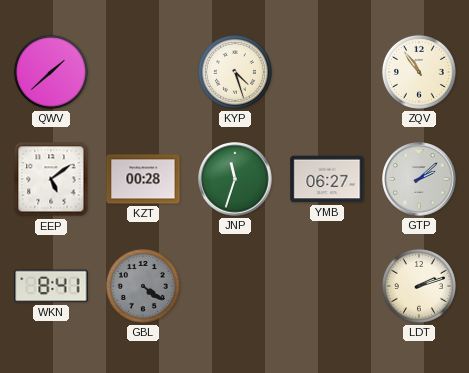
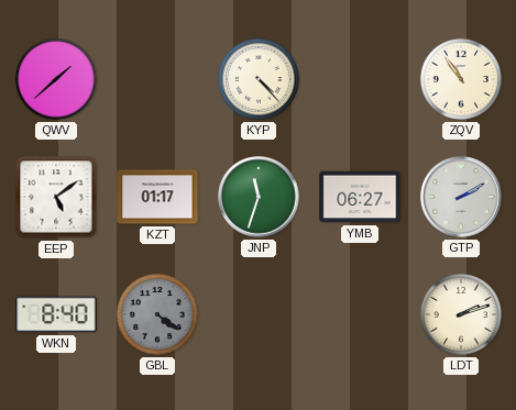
KYP: 4:27 -> 4:23
KZT: 00:28 -> 01:17
GTP: 2:08 -> 2:10
WKN: 8:41 -> 8:40
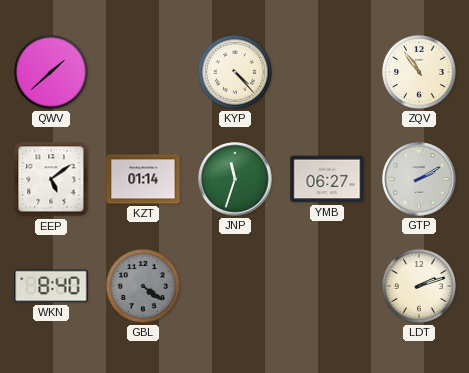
KZT: 01:17 -> 01:14
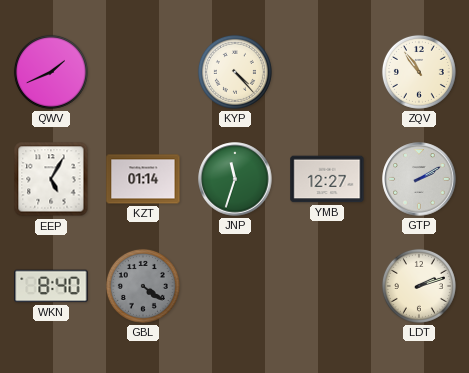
QWV: 1:38 -> 1:41
EEP: 5:09 -> 5:05
YMB: 06:27 -> 12:27
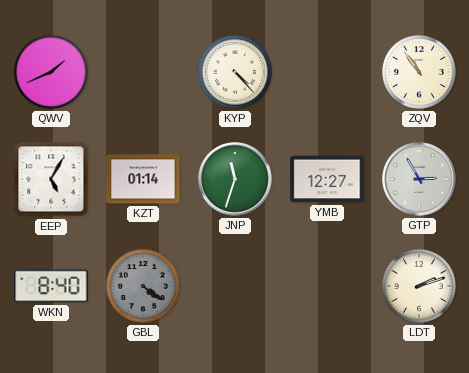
GTP: 2:10 -> 2:55
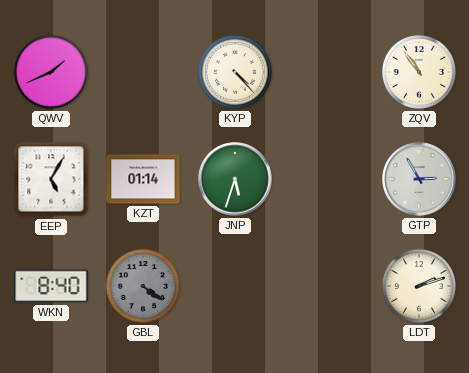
JNP: 11:33 -> 5:33
YMB: 12:27 -> none
